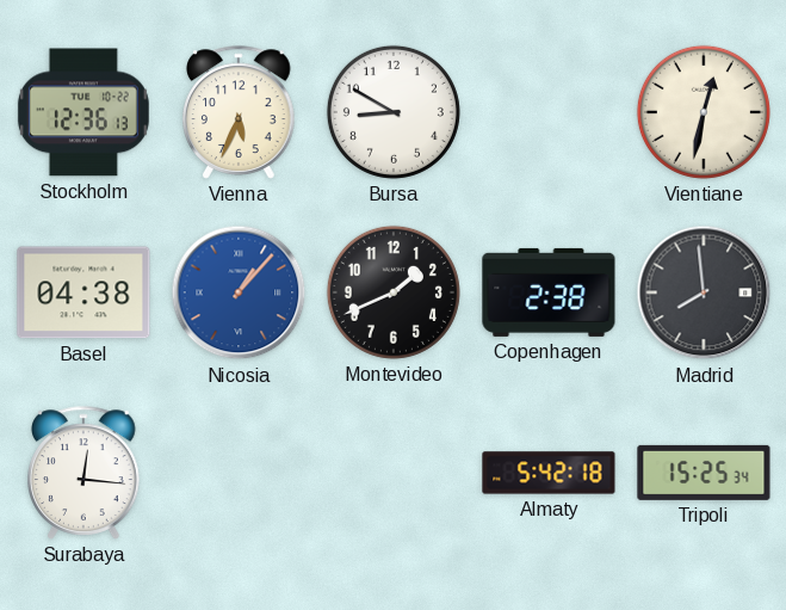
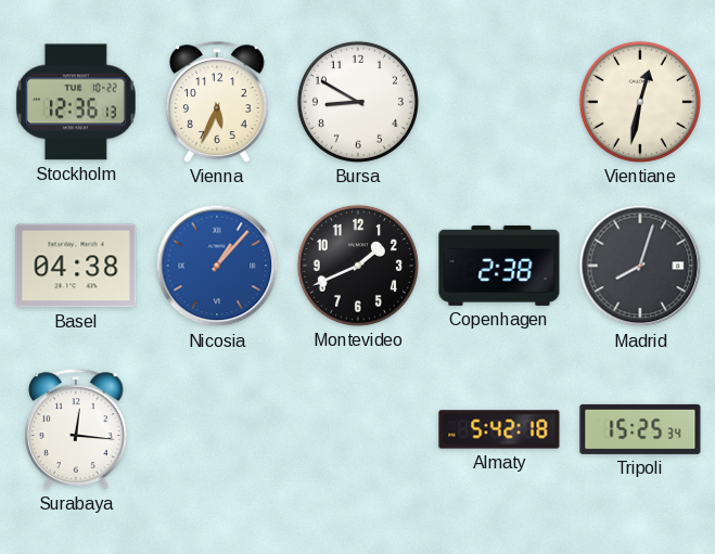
Madrid: 7:59 -> 8:03
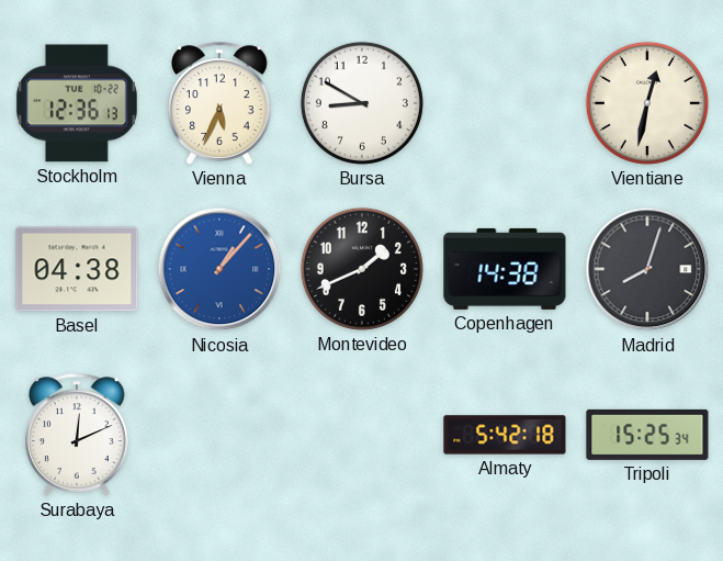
Copenhagen: 2:38 -> 14:38
Surabaya: 12:16 -> 12:11
